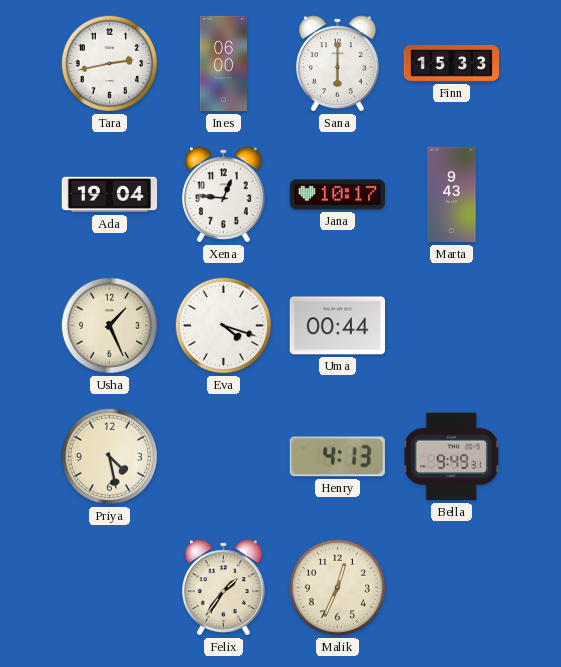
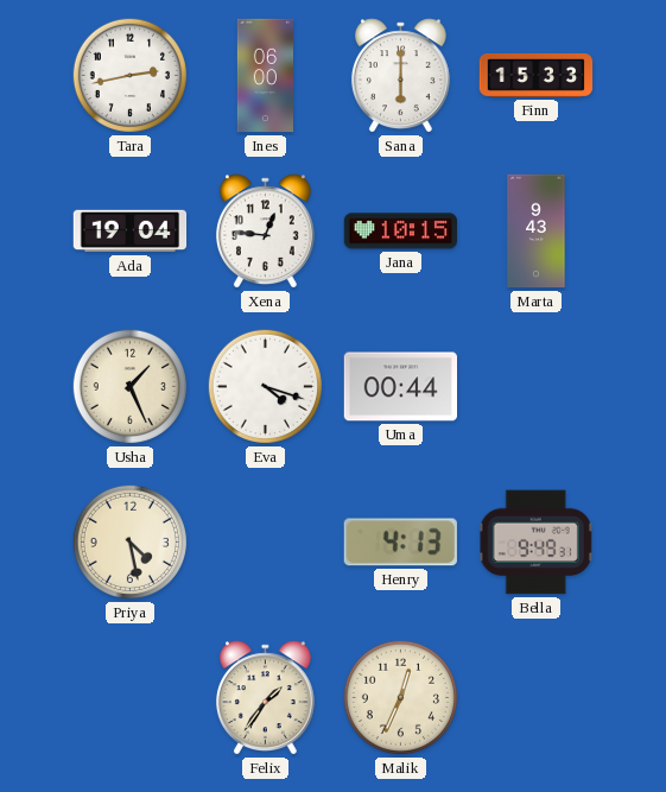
Jana: 10:17 -> 10:15
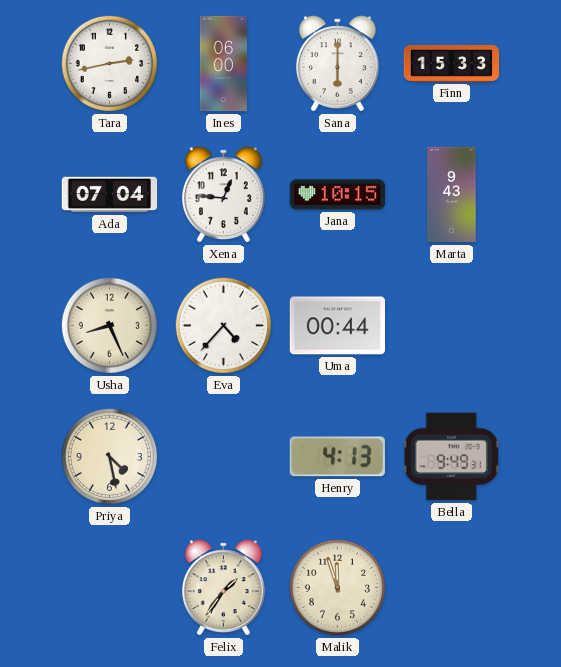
Ada: 19:04 -> 07:04
Usha: 1:26 -> 8:26
Eva: 4:18 -> 4:37
Malik: 12:34 -> 11:57
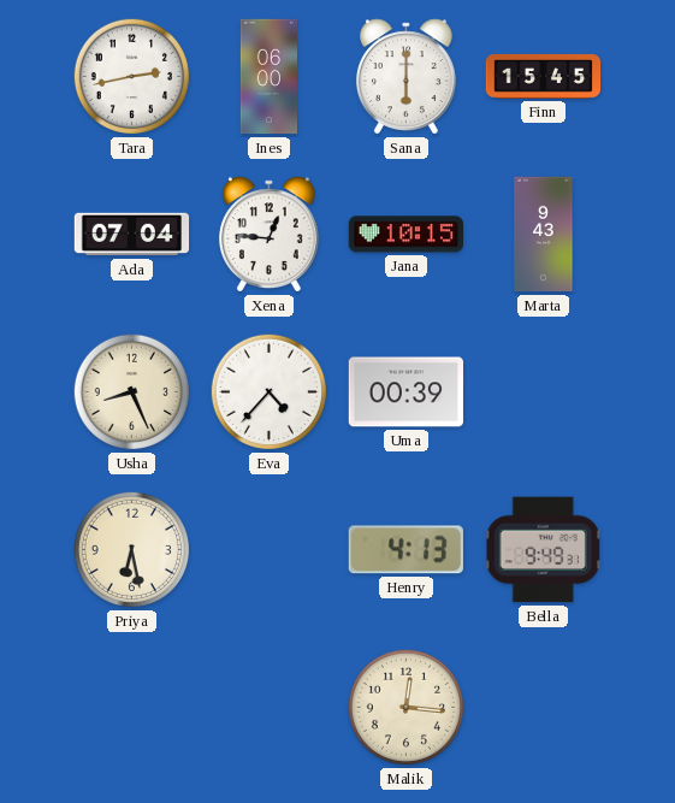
Finn: 15:33 -> 15:45
Uma: 00:44 -> 00:39
Priya: 4:28 -> 6:28
Felix: 1:36 -> none
Malik: 11:57 -> 12:16
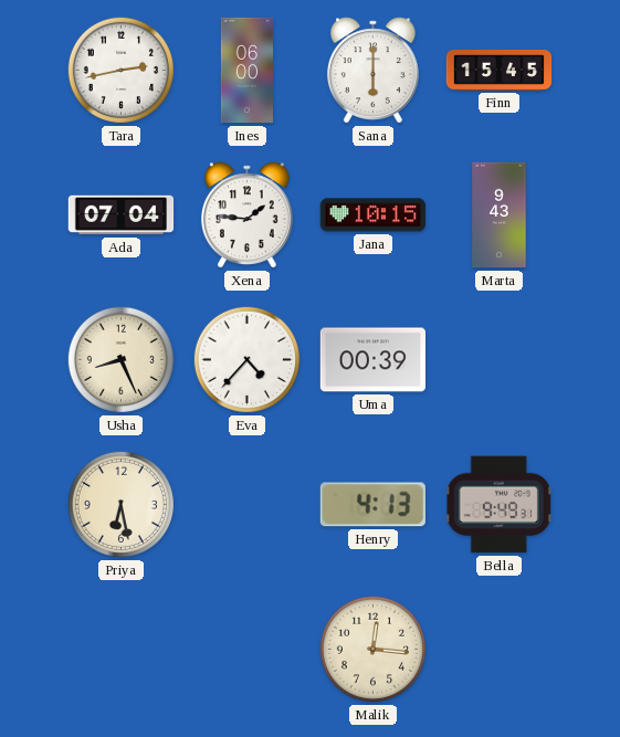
Xena: 12:46 -> 1:46
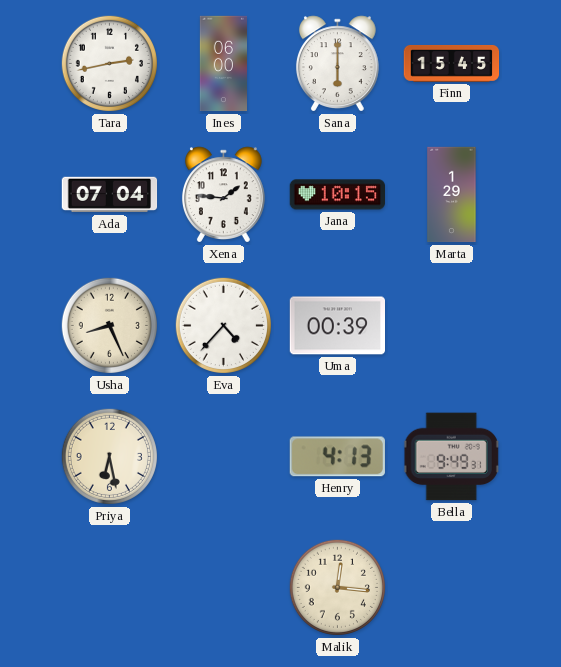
Marta: 9:43 -> 1:29
